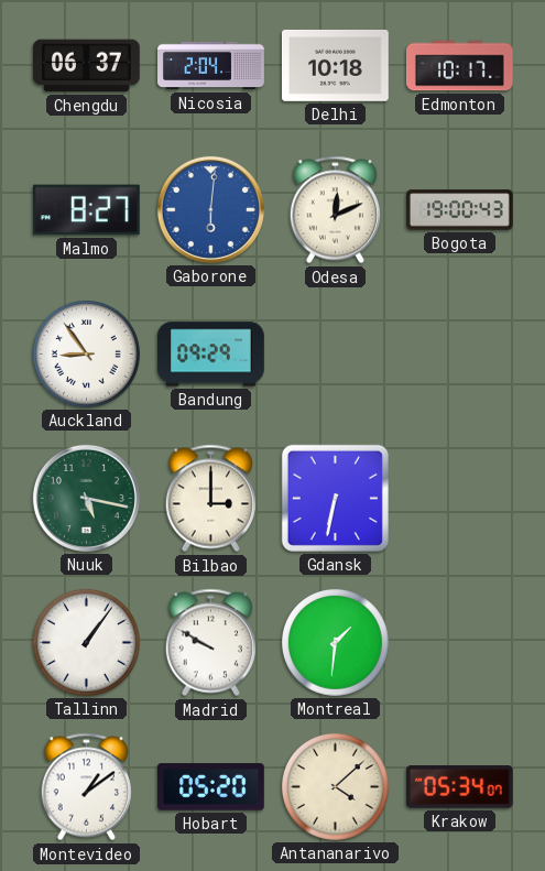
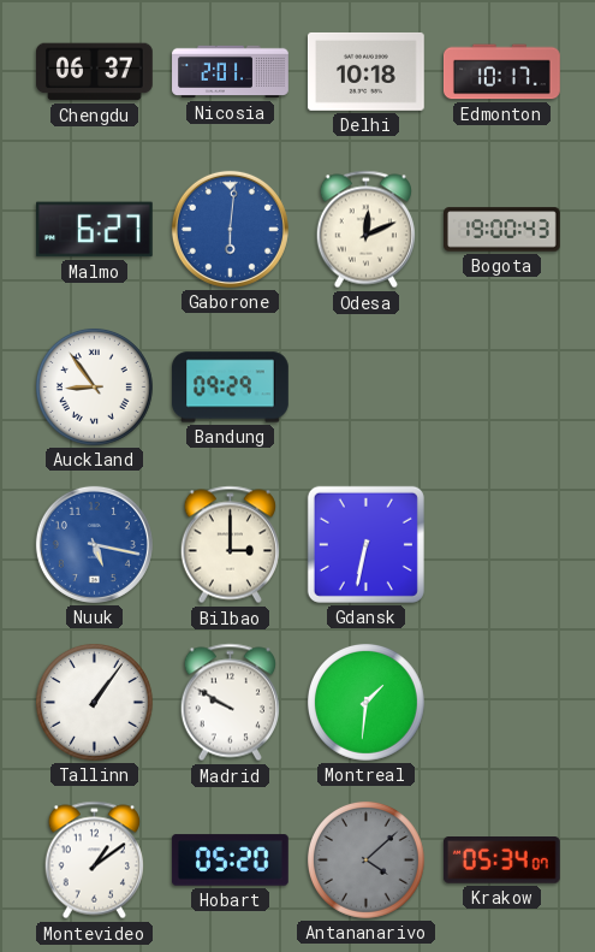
Nicosia: 2:04 -> 2:01
Malmo: 8:27 -> 6:27
Nuuk dial: green -> blue
Antananarivo dial: cream -> grey
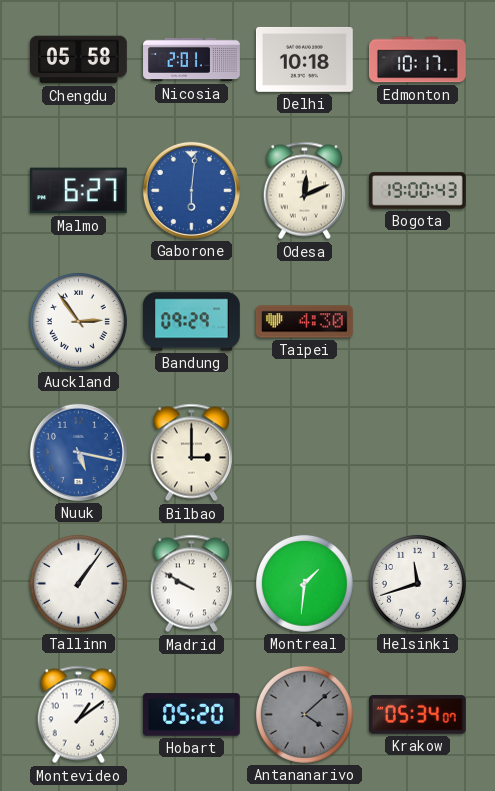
Chengdu: 06:37 -> 05:58
Auckland: 8:54 -> 2:54
Taipei: none -> 4:30
Gdansk: 6:32 -> none
Helsinki: none -> 11:42
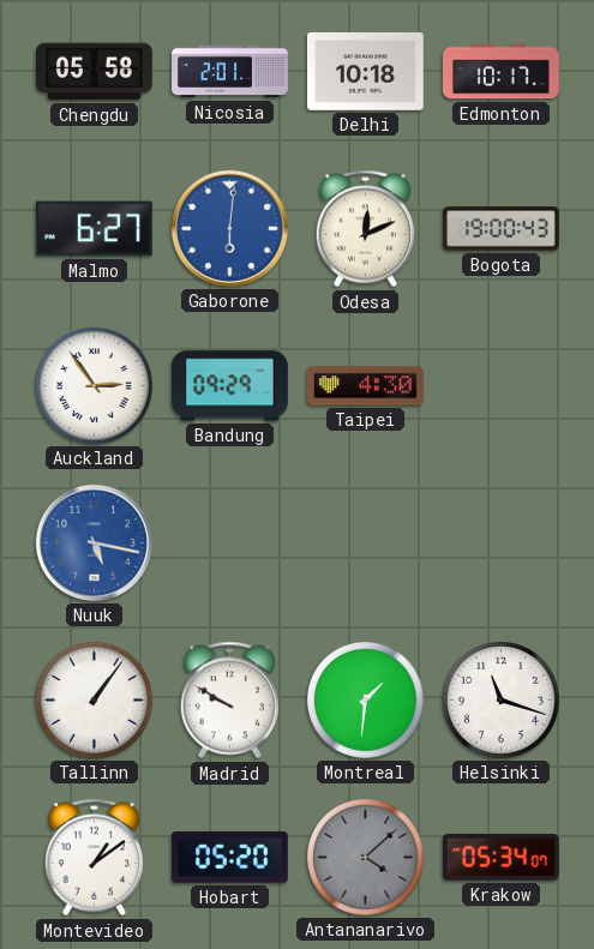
Bilbao: 3:00 -> none
Helsinki: 11:42 -> 11:18
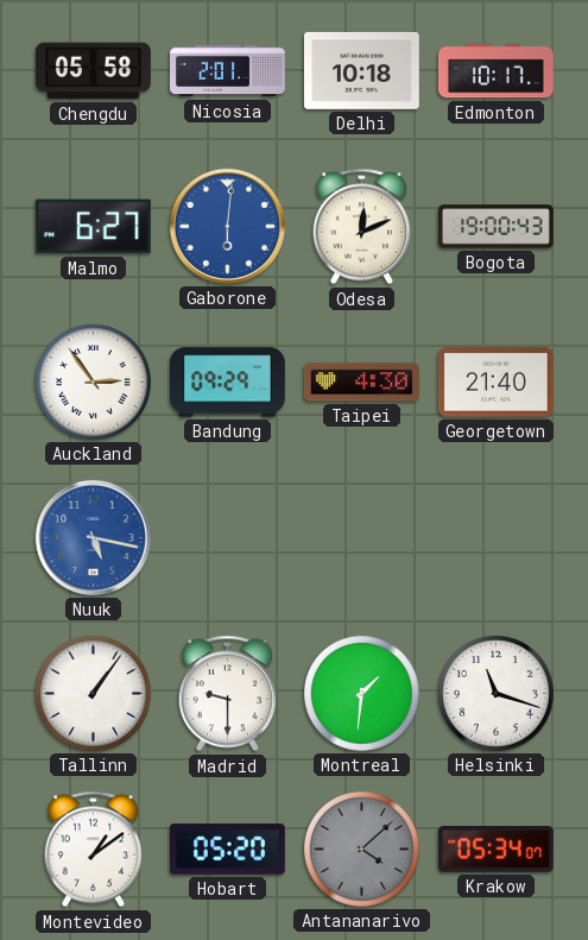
Georgetown: none -> 21:40
Madrid: 9:50 -> 9:30
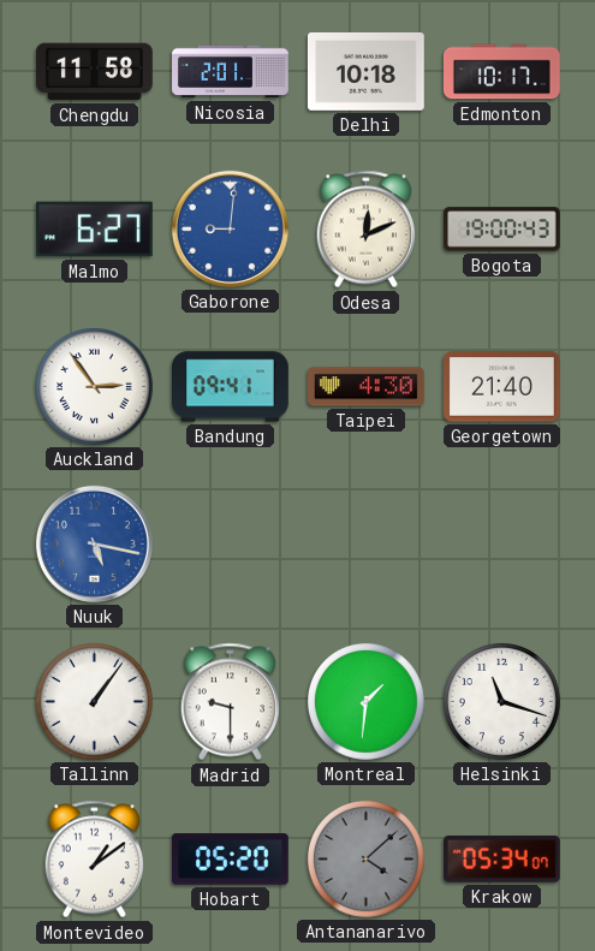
Chengdu: 05:58 -> 11:58
Gaborone: 6:01 -> 9:01
Bandung: 09:29 -> 09:41
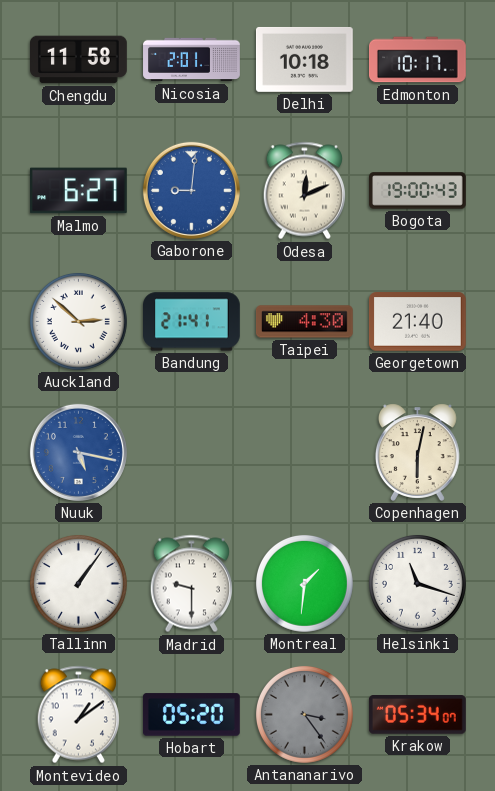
Auckland: 2:54 -> 2:52
Bandung: 09:41 -> 21:41
Copenhagen: none -> 6:02
Antananarivo: 4:08 -> 3:24
